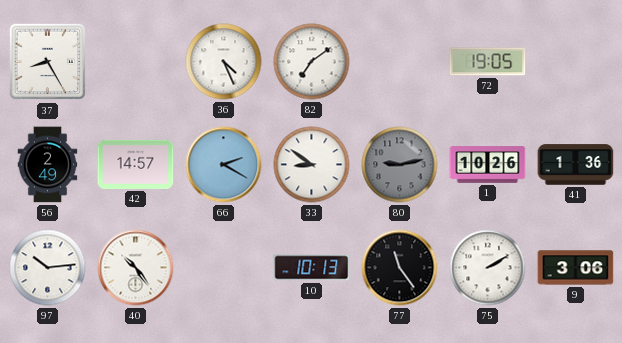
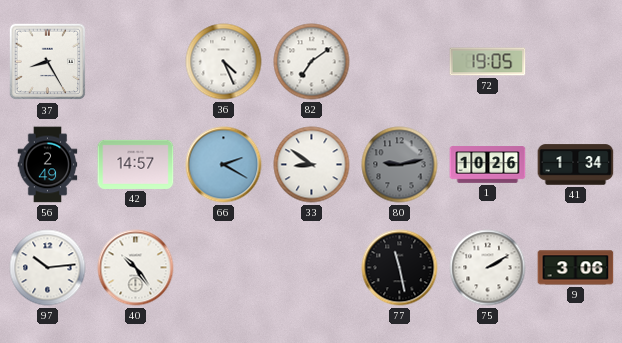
41: 1:36 -> 1:34
10: 10:13 -> none
77: 11:24 -> 11:28
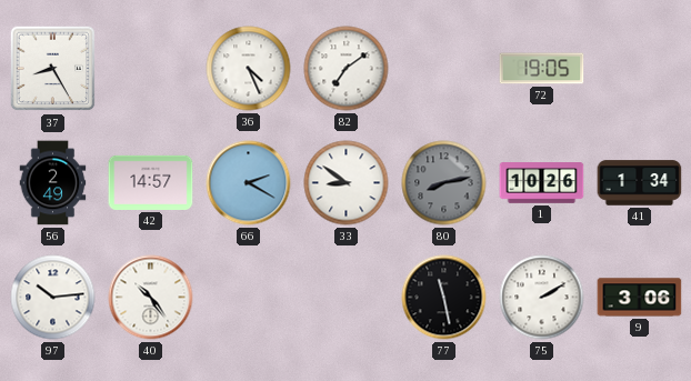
80: 9:13 -> 8:13
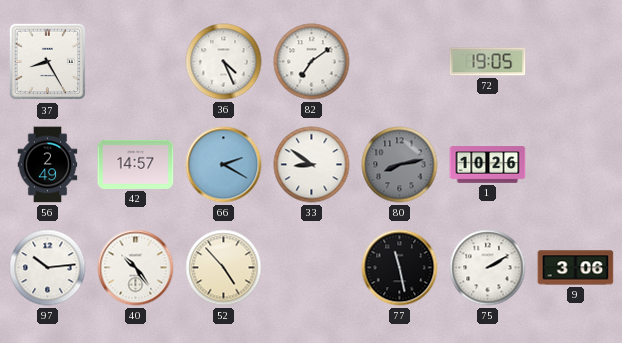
41: 1:34 -> none
52: none -> 4:53
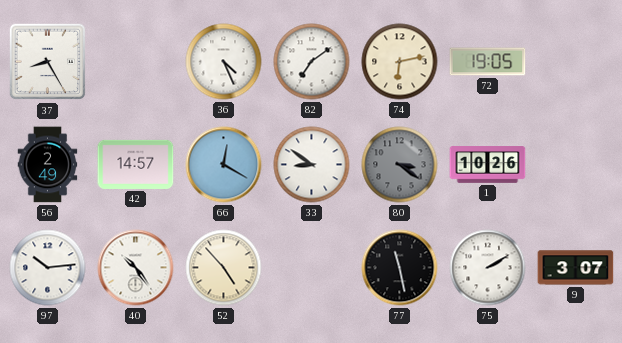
74: none -> 6:13
66: 2:20 -> 12:20
80: 8:13 -> 3:21
9: 3:06 -> 3:07
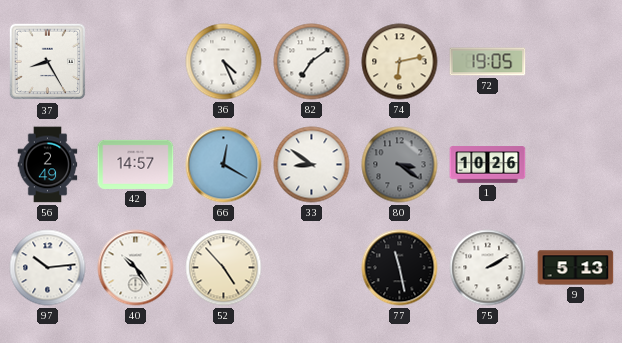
9: 3:07 -> 5:13
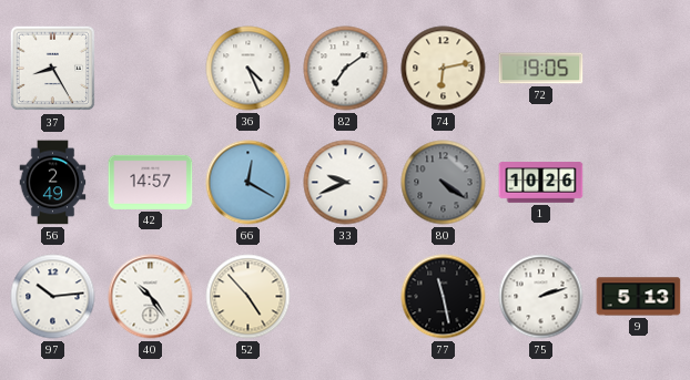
33: 8:51 -> 9:41
80: 3:21 -> 4:21
75: 2:10 -> 2:12
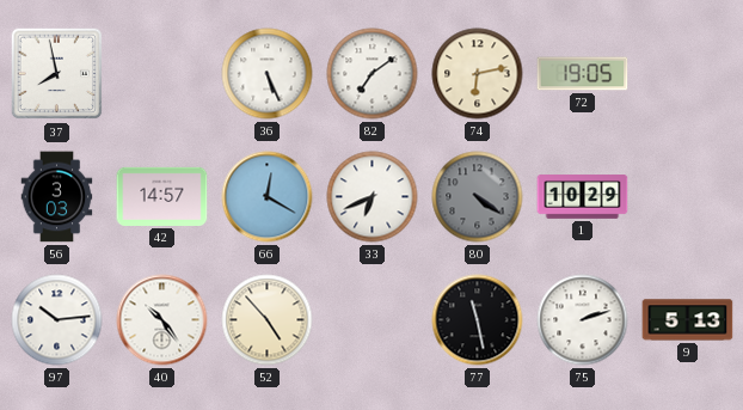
37: 8:25 -> 7:58
36: 4:26 -> 5:26
56: 2:49 -> 3:03
33: 9:41 -> 6:41
1: 10:26 -> 10:29
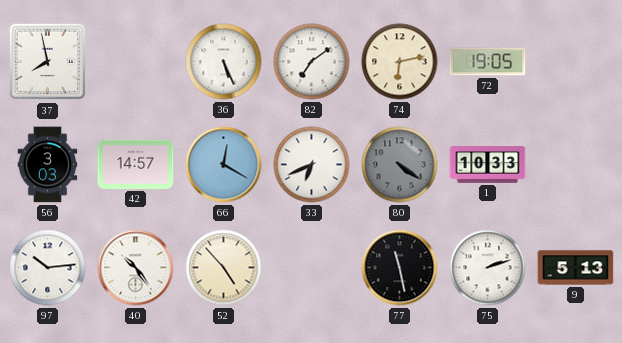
1: 10:29 -> 10:33
